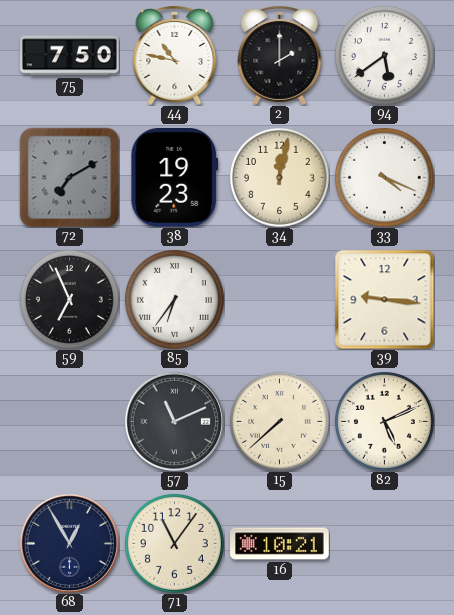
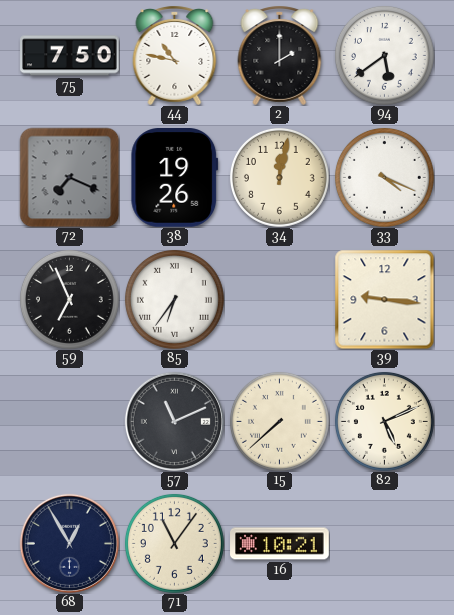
72: 7:10 -> 7:19
38: 19:23 -> 19:26
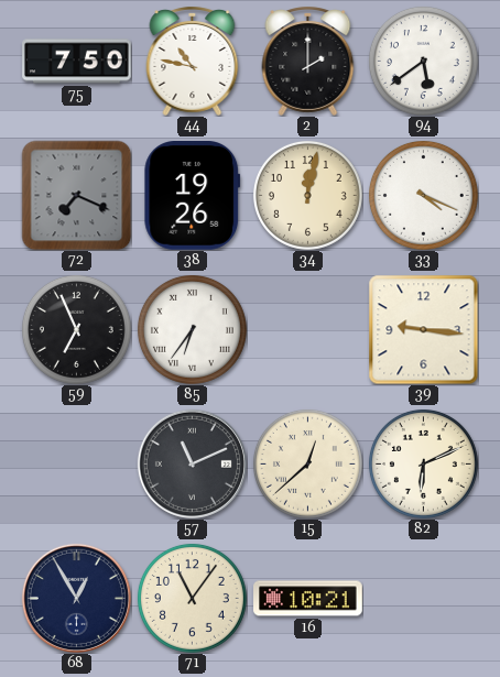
15: 7:38 -> 12:38
82: 5:11 -> 6:11
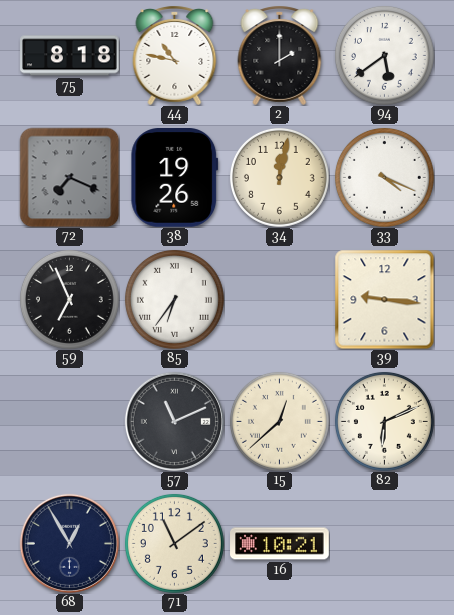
75: 7:50 -> 8:18
71: 11:06 -> 11:09
